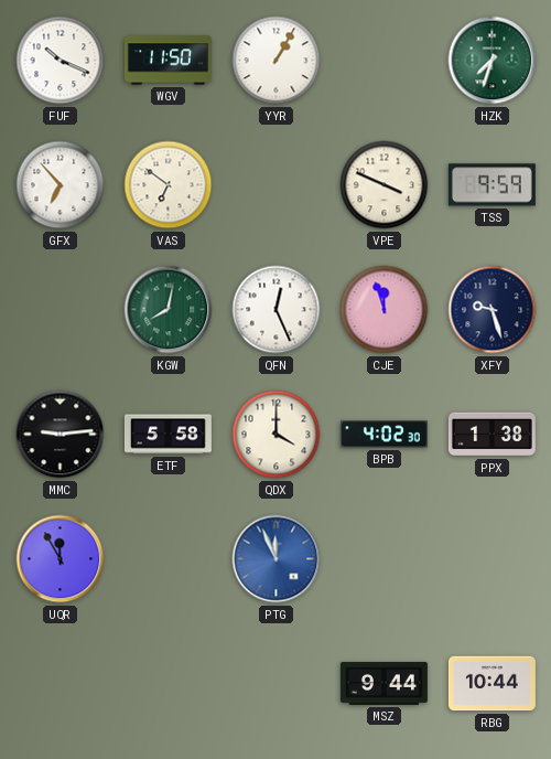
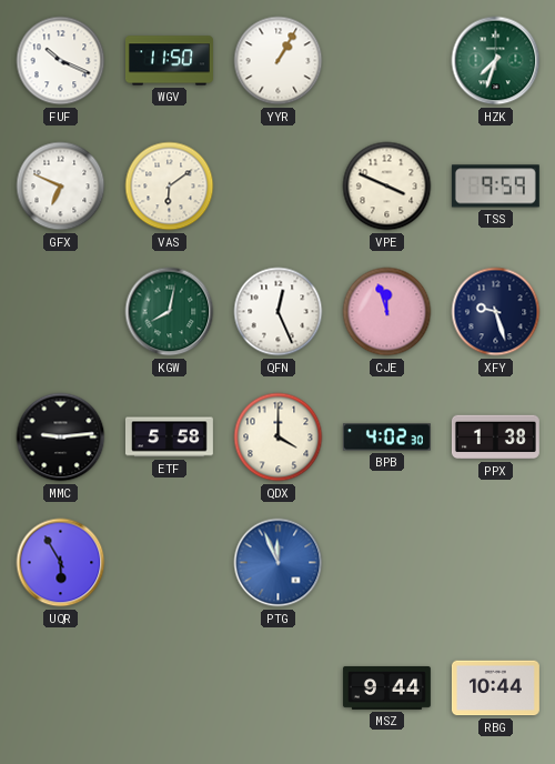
GFX: 6:53 -> 6:49
VAS: 6:51 -> 6:09
UQR: 11:55 -> 5:55
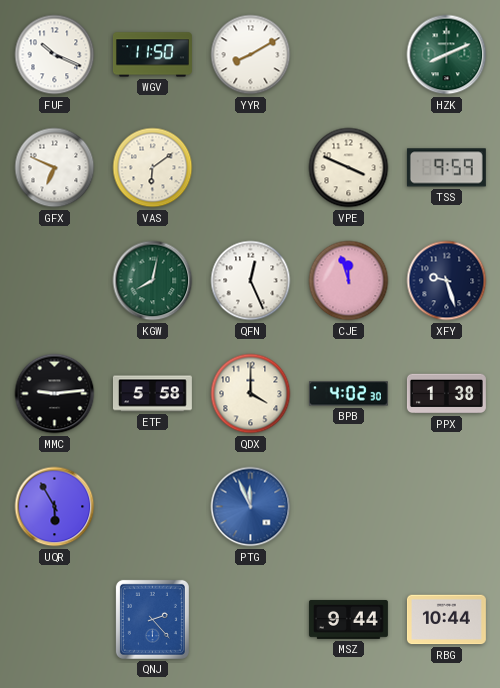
YYR: 1:05 -> 8:10
HZK: 7:33 -> 8:11
QNJ: none -> 2:23
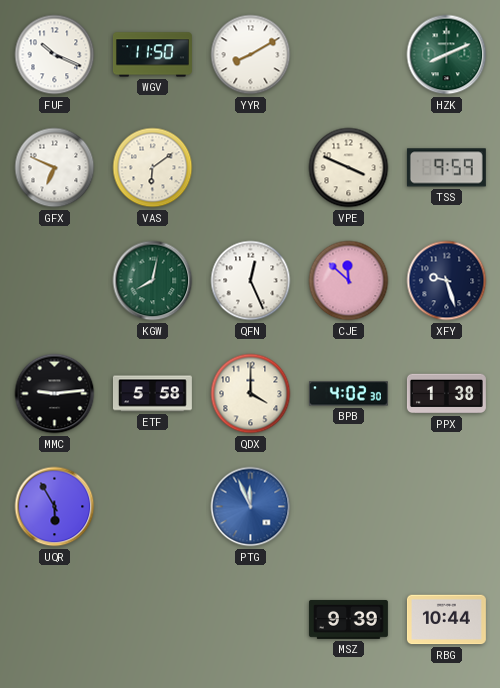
CJE: 11:57 -> 11:52
QNJ: 2:23 -> none
MSZ: 9:44 -> 9:39
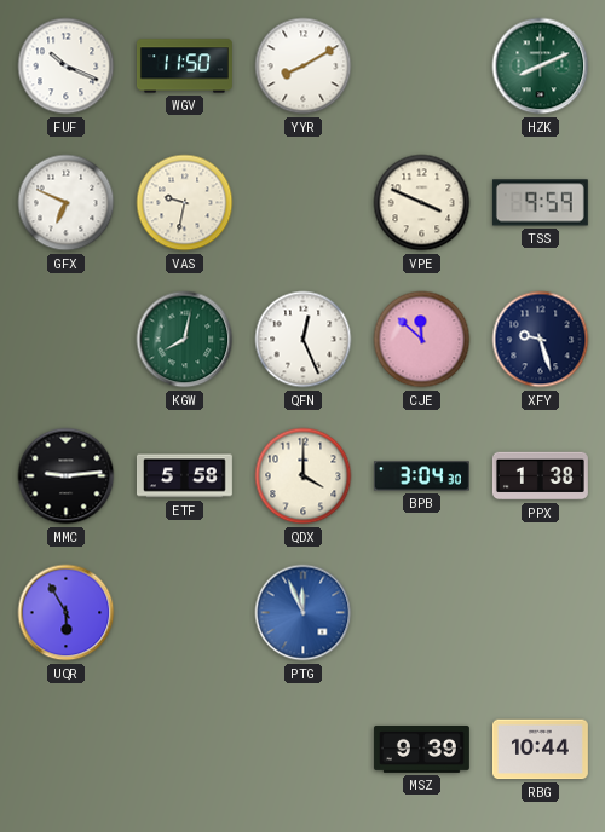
VAS: 6:09 -> 9:32
BPB: 4:02 -> 3:04
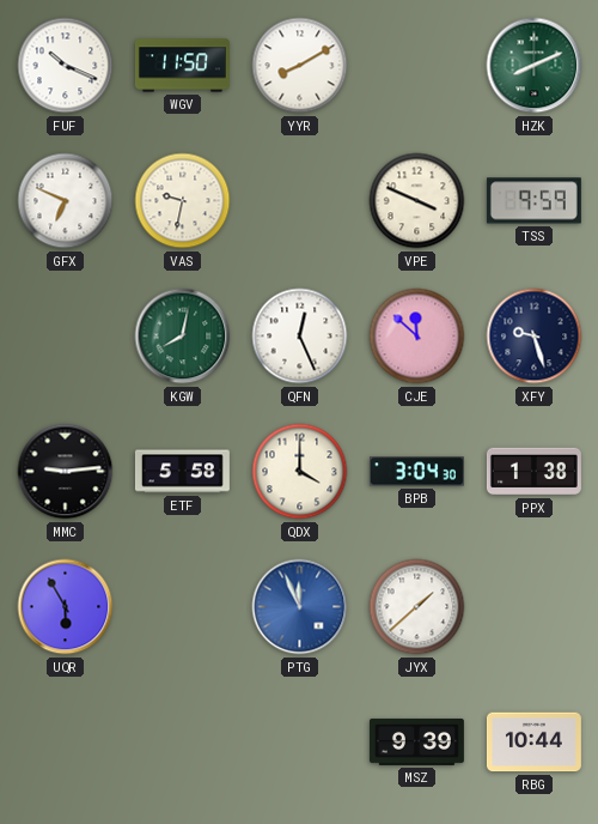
JYX: none -> 1:38
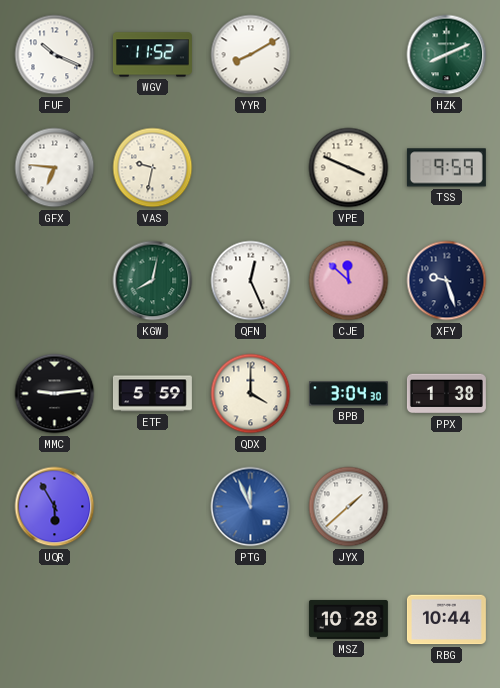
WGV: 11:50 -> 11:52
GFX: 6:49 -> 6:46
ETF: 5:58 -> 5:59
MSZ: 9:39 -> 10:28
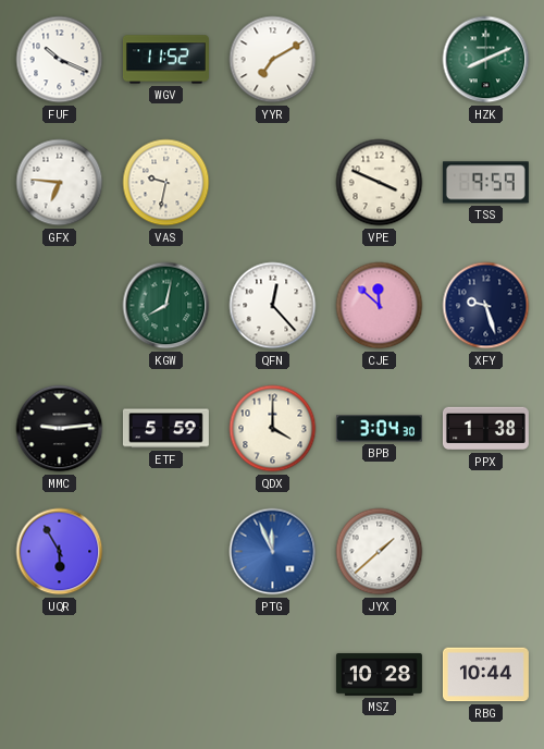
YYR: 8:10 -> 7:10
QFN: 12:26 -> 12:23
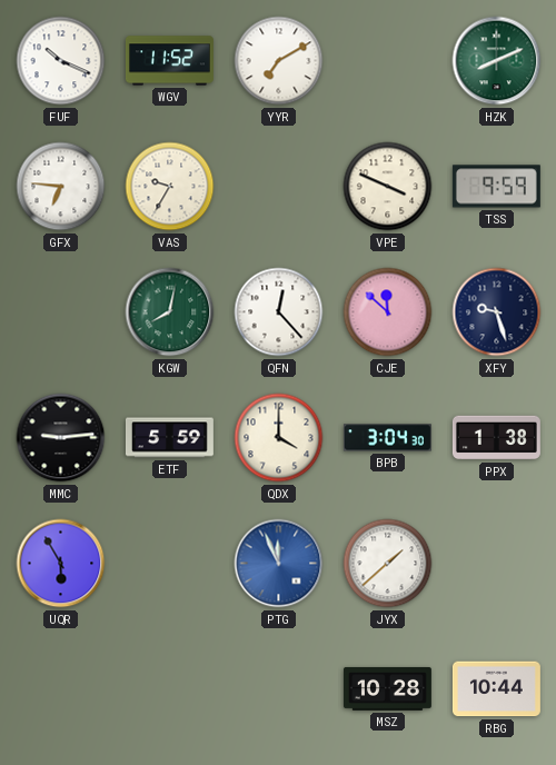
VAS: 9:32 -> 9:35
